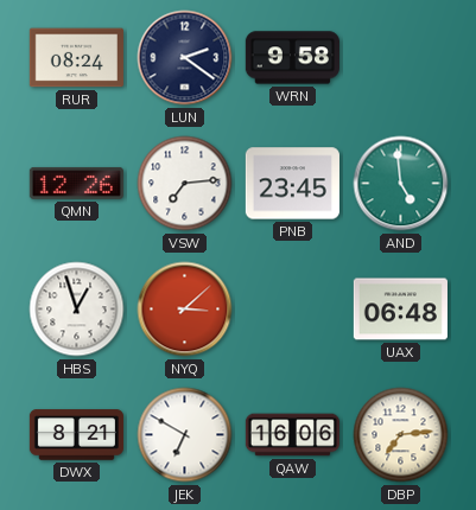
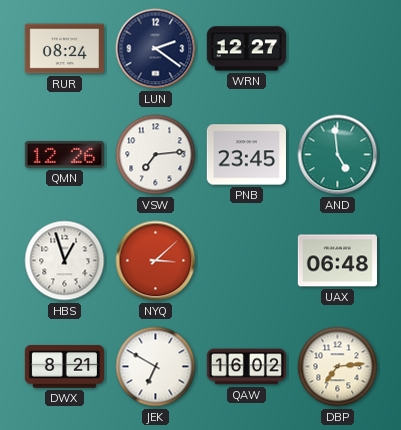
WRN: 9:58 -> 12:27
QAW: 16:06 -> 16:02
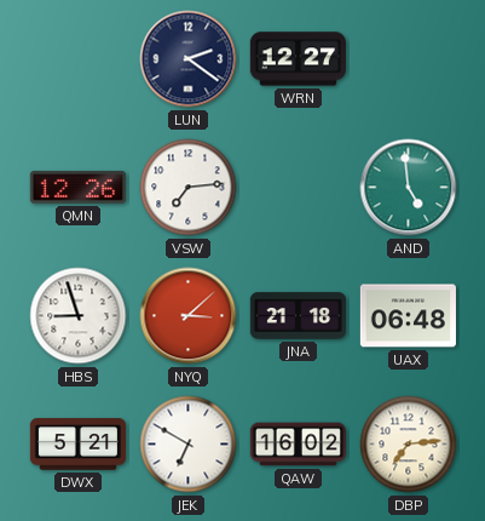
RUR: 08:24 -> none
PNB: 23:45 -> none
HBS: 12:57 -> 8:57
JNA: none -> 21:18
DWX: 8:21 -> 5:21
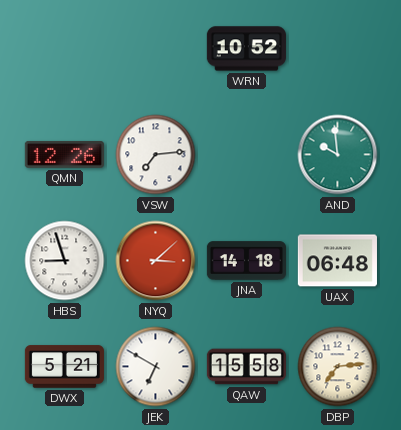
LUN: 2:21 -> none
WRN: 12:27 -> 10:52
AND: 4:59 -> 9:59
JNA: 21:18 -> 14:18
QAW: 16:02 -> 15:58
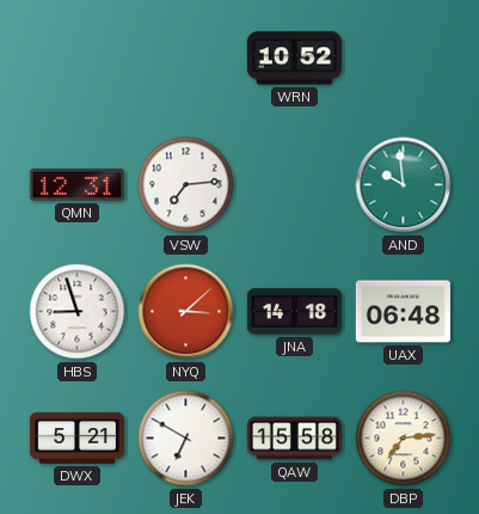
QMN: 12:26 -> 12:31
